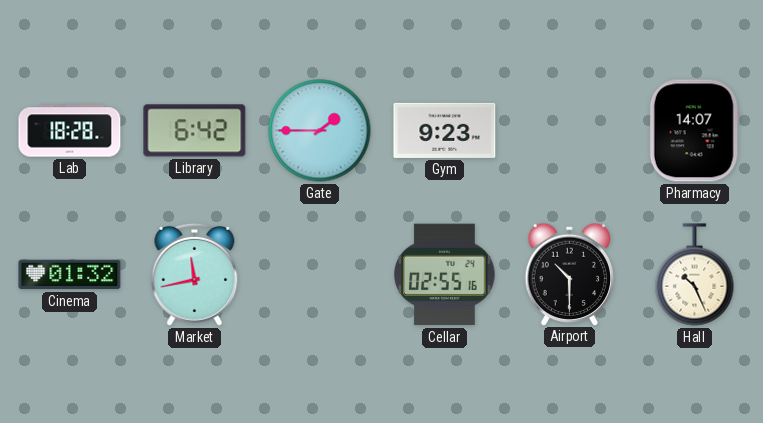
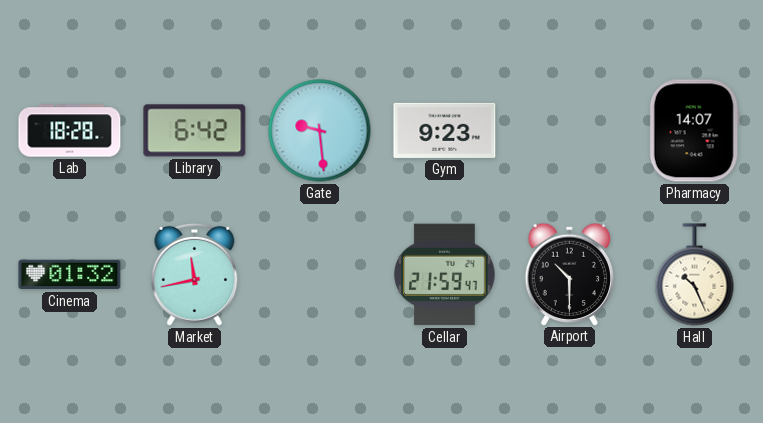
Gate: 1:45 -> 9:29
Cellar: 02:55 -> 21:59
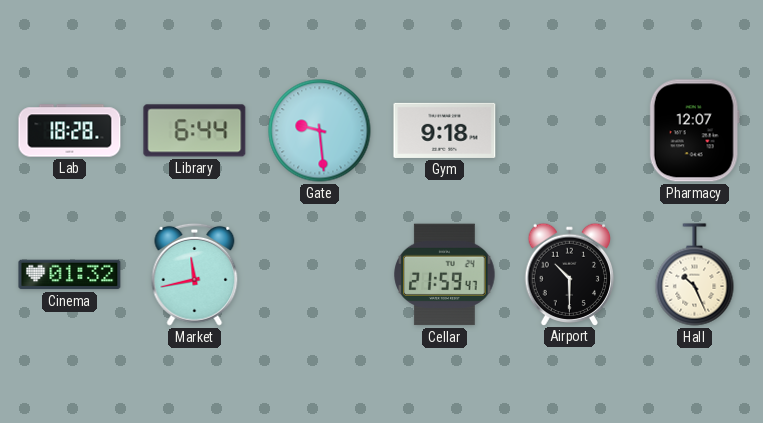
Library: 6:42 -> 6:44
Gym: 9:23 -> 9:18
Pharmacy: 14:07 -> 12:07
